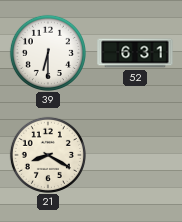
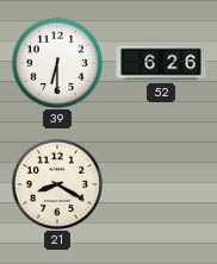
52: 6:31 -> 6:26
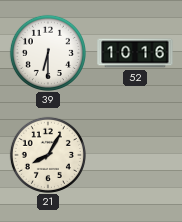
52: 6:26 -> 10:16
21: 8:20 -> 8:05
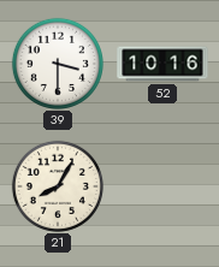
39: 6:30 -> 3:30
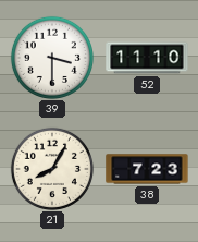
52: 10:16 -> 11:10
38: none -> 7:23
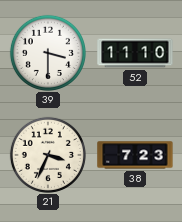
21: 8:05 -> 3:34
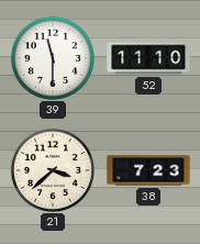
39: 3:30 -> 11:30
21: 3:34 -> 3:38
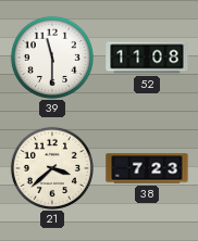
52: 11:10 -> 11:08
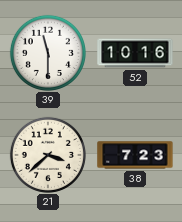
52: 11:08 -> 10:16
